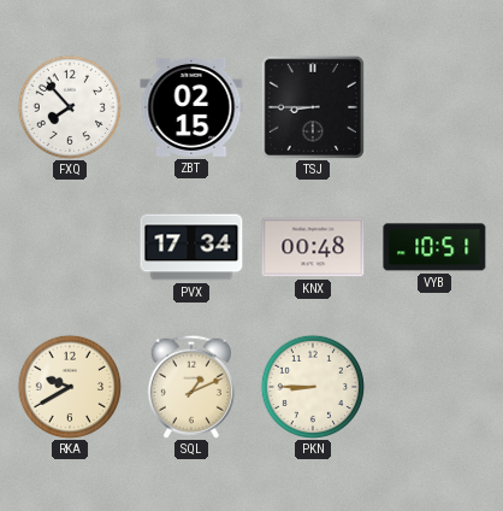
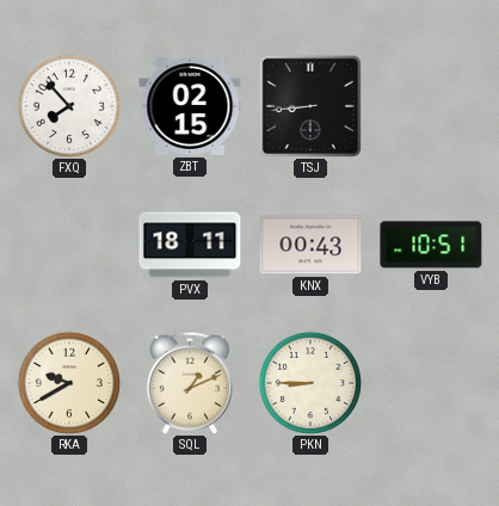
TSJ: 8:45 -> 8:44
PVX: 17:34 -> 18:11
KNX: 00:48 -> 00:43
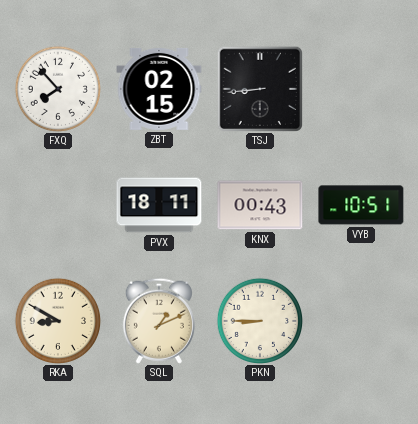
RKA: 9:40 -> 8:50
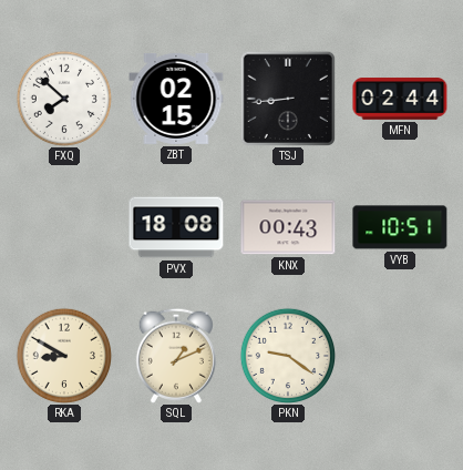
FXQ: 7:53 -> 7:52
MFN: none -> 02:44
PVX: 18:11 -> 18:08
PKN: 8:45 -> 9:21
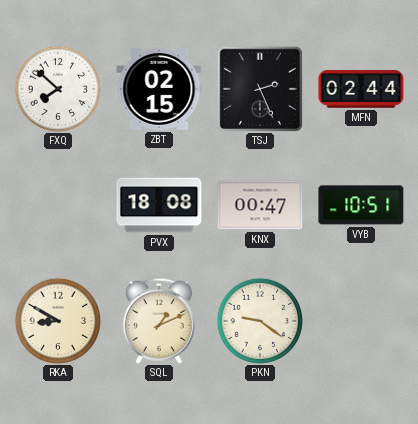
TSJ: 8:44 -> 2:26
KNX: 00:43 -> 00:47
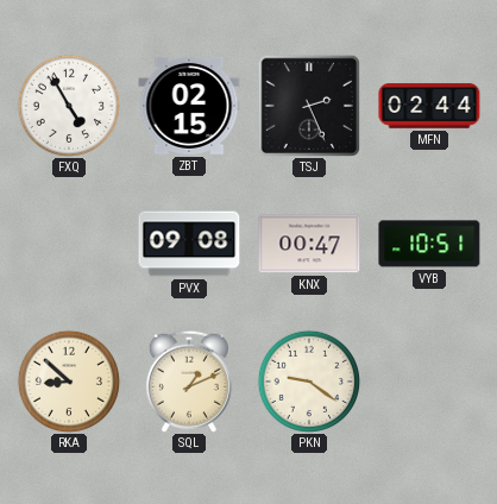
FXQ: 7:52 -> 4:55
PVX: 18:08 -> 09:08
RKA: 8:50 -> 8:52
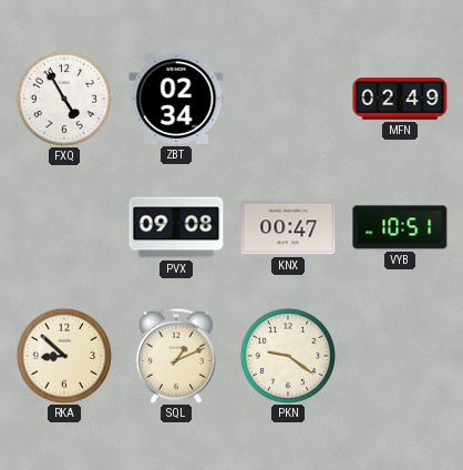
ZBT: 02:15 -> 02:34
TSJ: 2:26 -> none
MFN: 02:44 -> 02:49
